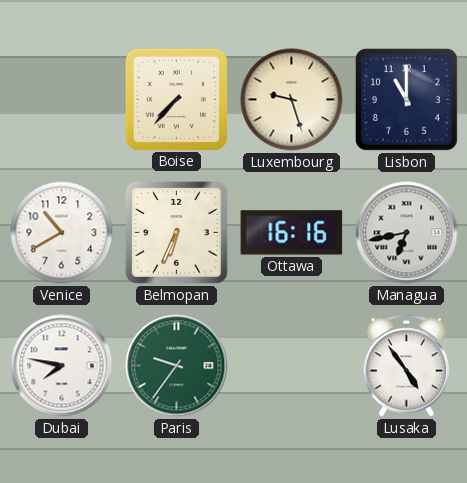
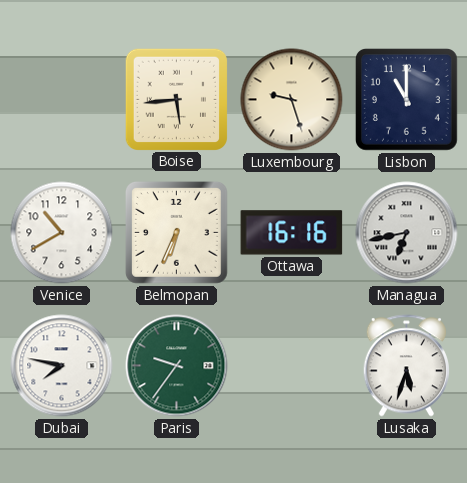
Boise: 7:37 -> 5:44
Lusaka: 4:54 -> 5:33
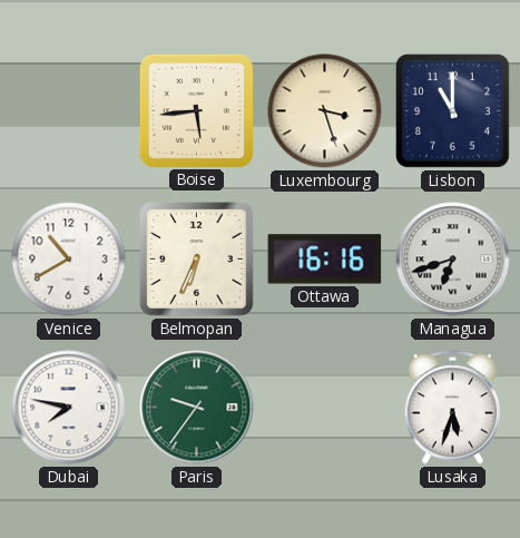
Luxembourg: 9:27 -> 3:27
Managua: 6:43 -> 6:42
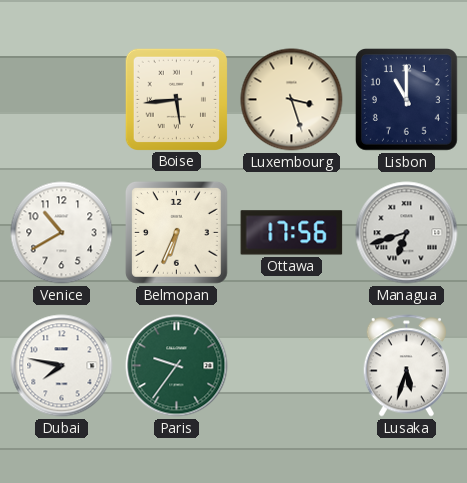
Ottawa: 16:16 -> 17:56
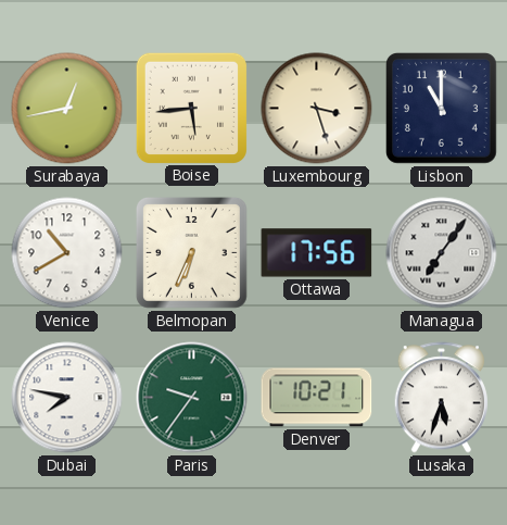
Surabaya: none -> 12:43
Managua: 6:42 -> 7:06
Denver: none -> 10:21
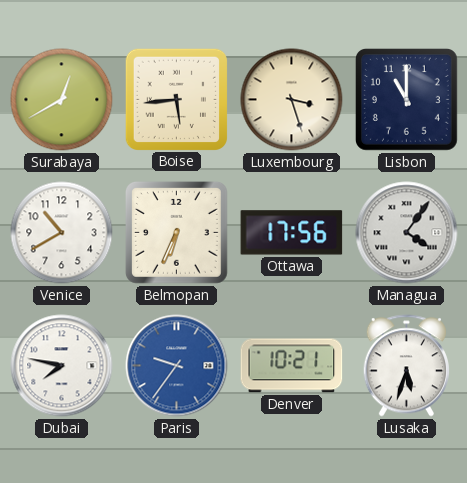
Surabaya: 12:43 -> 12:40
Managua: 7:06 -> 4:06
Paris dial: green -> blue
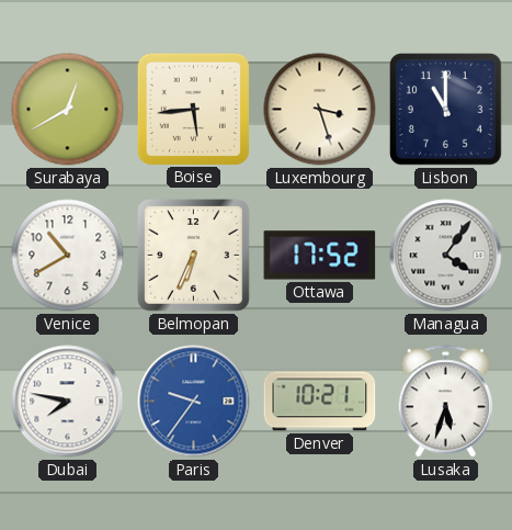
Ottawa: 17:56 -> 17:52
